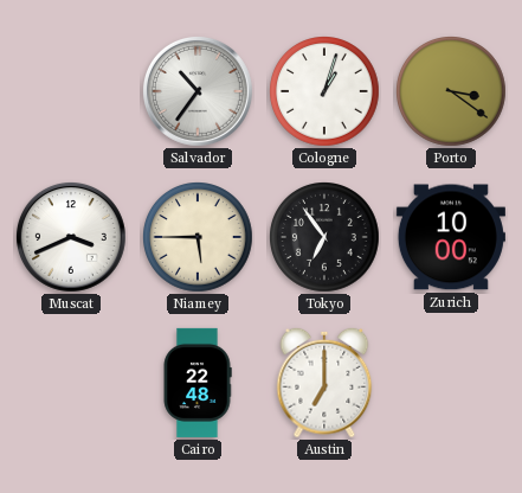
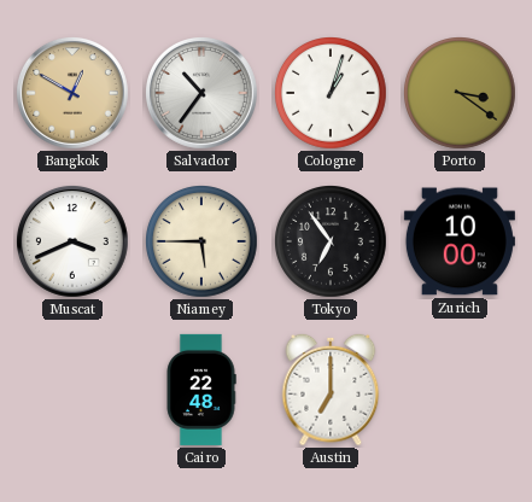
Bangkok: none -> 12:50
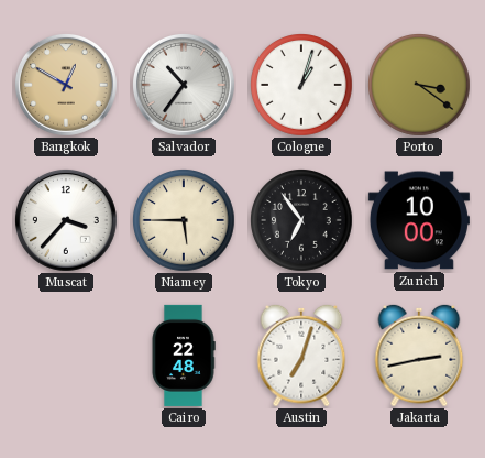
Muscat: 3:41 -> 3:37
Austin: 7:00 -> 7:03
Jakarta: none -> 2:43
